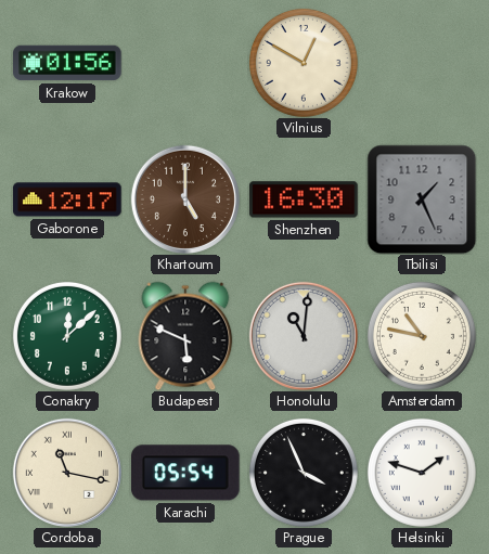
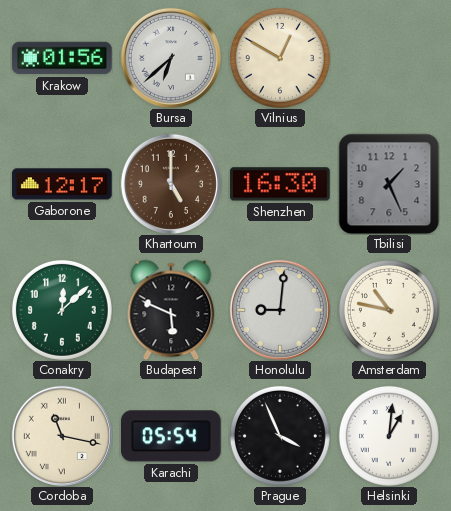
Bursa: none -> 6:38
Honolulu: 11:01 -> 9:01
Helsinki: 1:48 -> 1:01
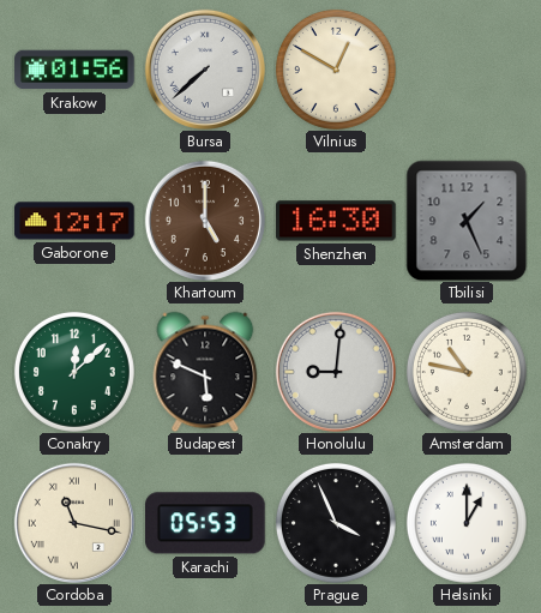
Bursa: 6:38 -> 7:38
Karachi: 05:54 -> 05:53
Helsinki: 1:01 -> 1:00
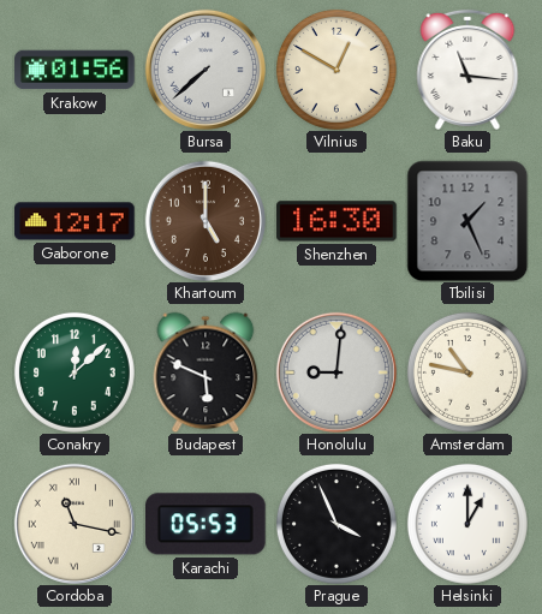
Baku: none -> 11:16
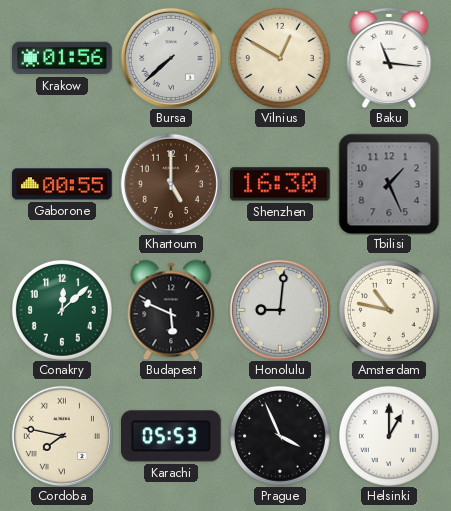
Gaborone: 12:17 -> 00:55
Cordoba: 11:17 -> 7:47
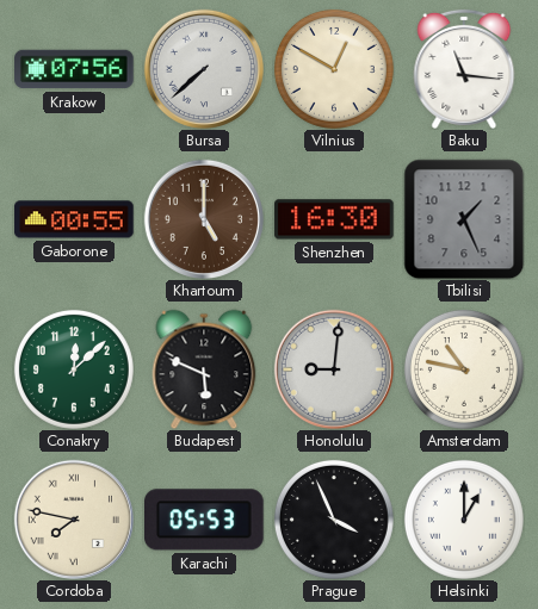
Krakow: 01:56 -> 07:56
